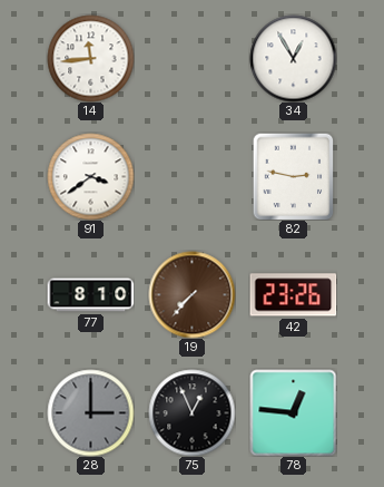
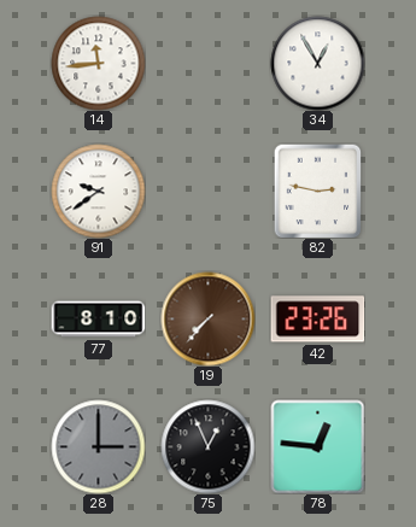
91: 3:39 -> 9:39
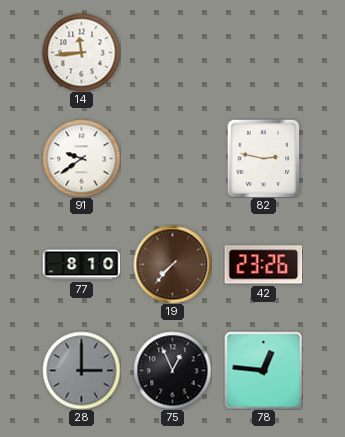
34: 12:55 -> none
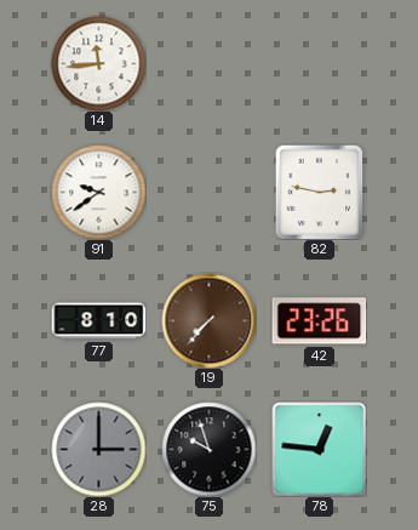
75: 12:56 -> 9:57
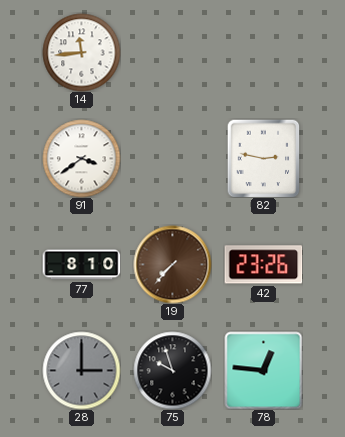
91: 9:39 -> 3:39
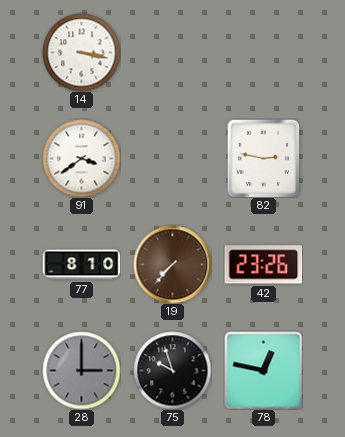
14: 11:44 -> 3:17
78: 12:46 -> 12:47
